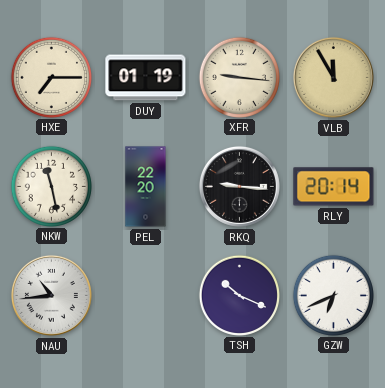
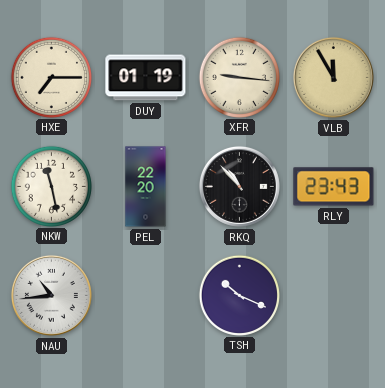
RKQ: 9:16 -> 10:53
RLY: 20:14 -> 23:43
GZW: 6:41 -> none
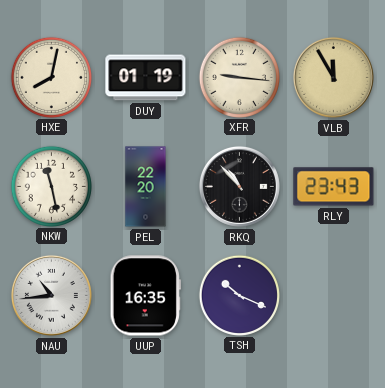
HXE: 7:15 -> 8:02
UUP: none -> 16:35
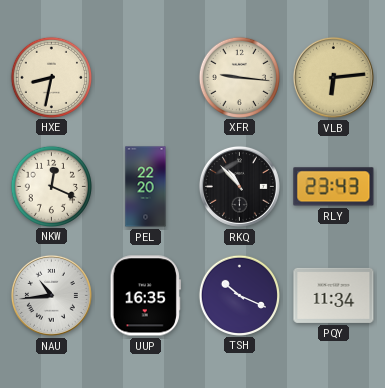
HXE: 8:02 -> 8:32
DUY: 01:19 -> none
VLB: 11:55 -> 6:14
NKW: 11:28 -> 12:19
PQY: none -> 11:34
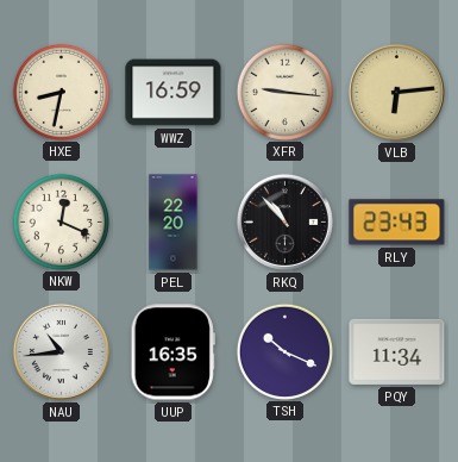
WWZ: none -> 16:59
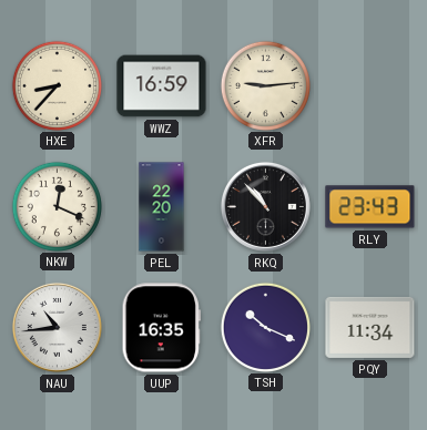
HXE: 8:32 -> 8:37
XFR: 9:16 -> 9:14
VLB: 6:14 -> none
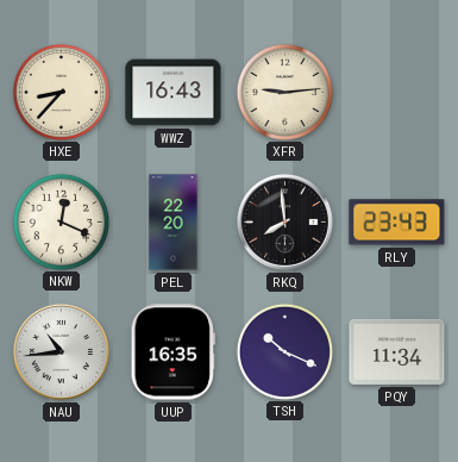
WWZ: 16:59 -> 16:43
RKQ: 10:53 -> 7:59
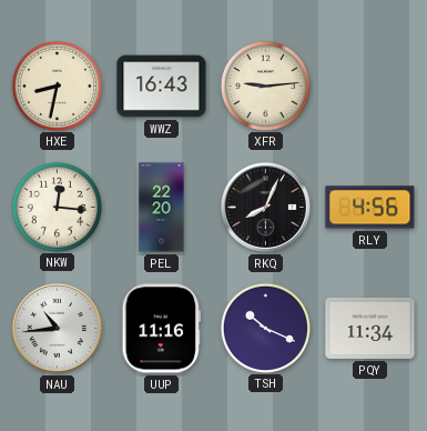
HXE: 8:37 -> 8:32
NKW: 12:19 -> 12:16
RKQ: 7:59 -> 8:04
RLY: 23:43 -> 4:56
UUP: 16:35 -> 11:16
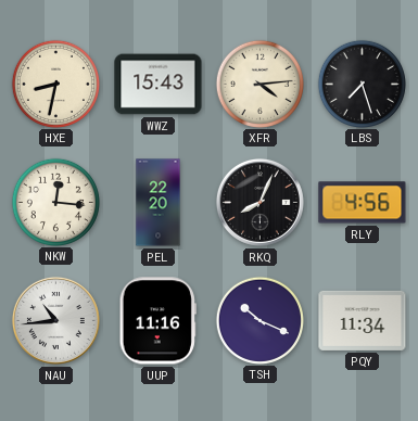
WWZ: 16:43 -> 15:43
XFR: 9:14 -> 4:14
LBS: none -> 7:27
